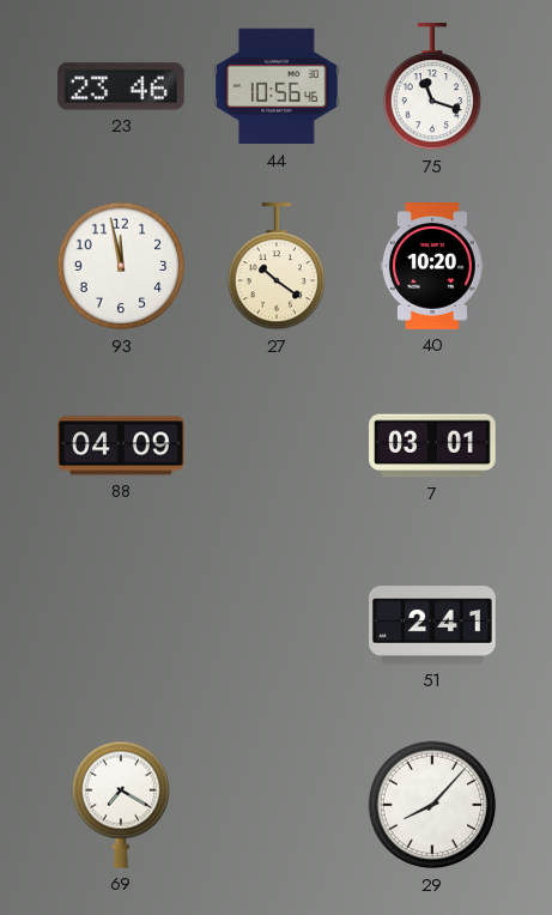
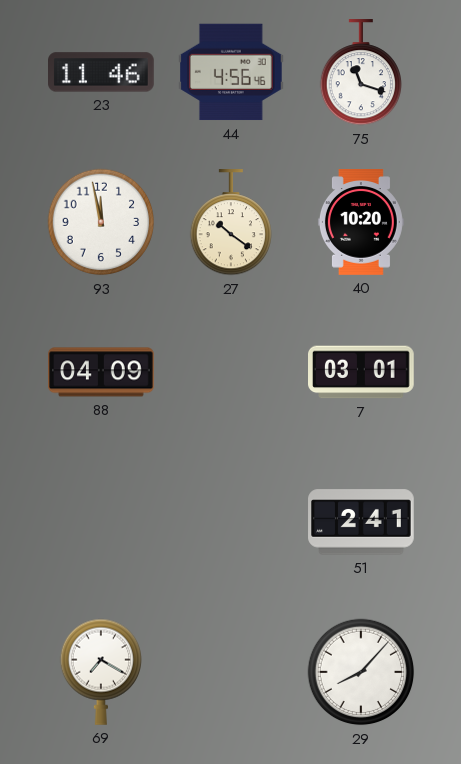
23: 23:46 -> 11:46
44: 10:56 -> 4:56
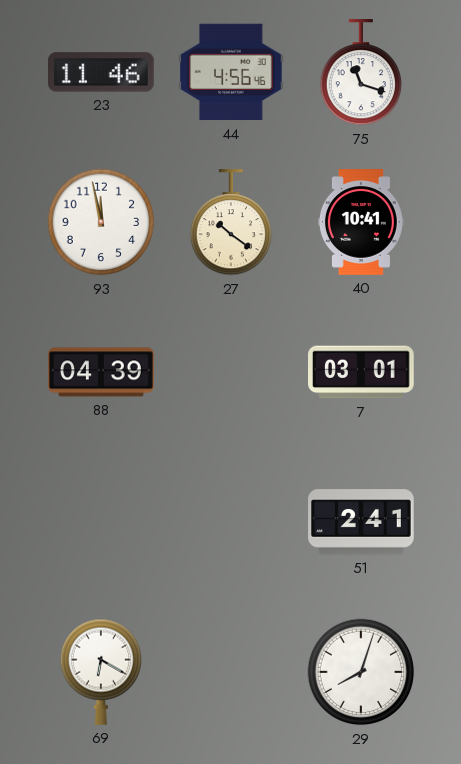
40: 10:20 -> 10:41
88: 04:09 -> 04:39
69: 7:20 -> 6:20
29: 8:07 -> 8:03
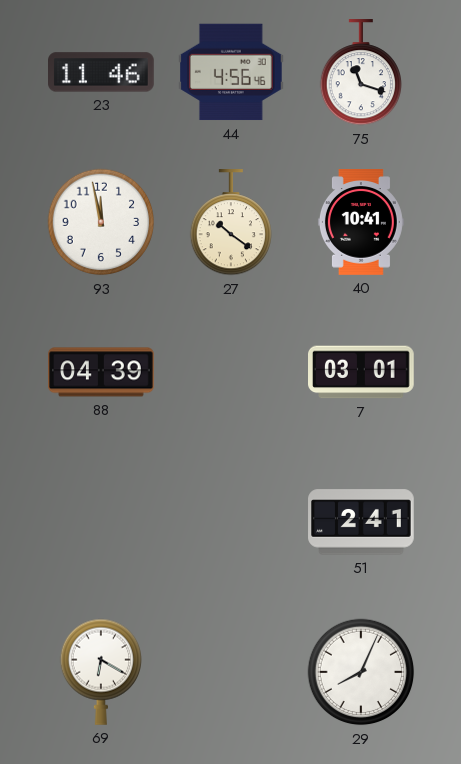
29: 8:03 -> 8:04
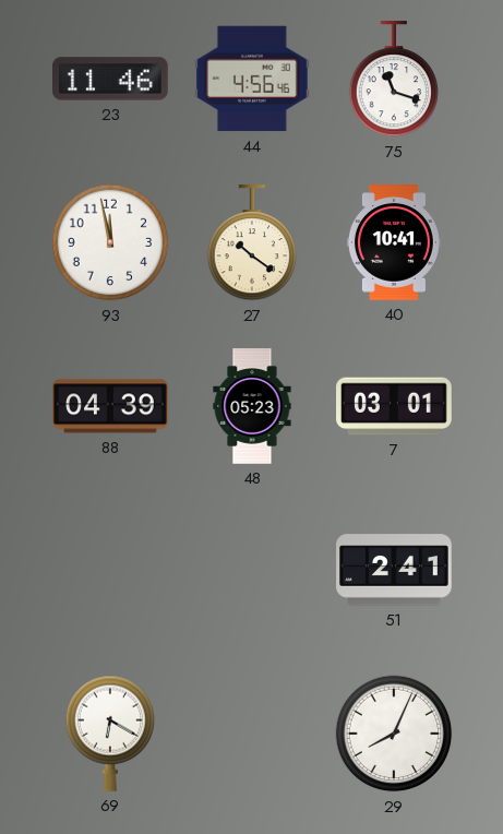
48: none -> 05:23
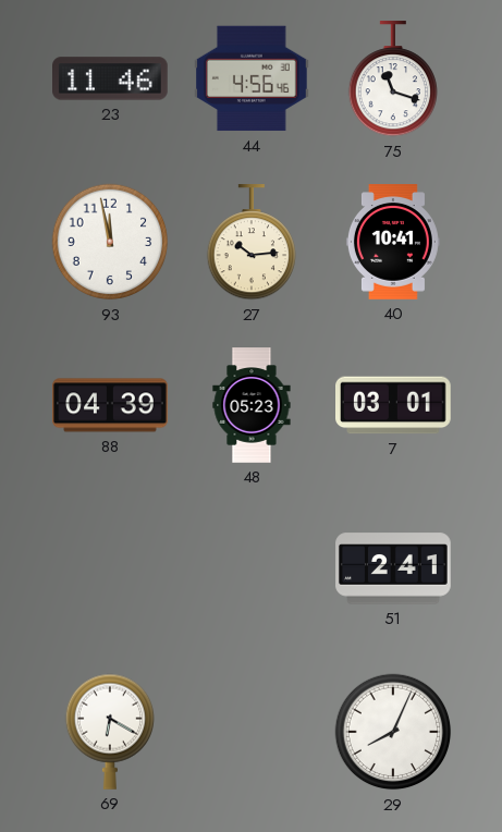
27: 10:21 -> 10:14
